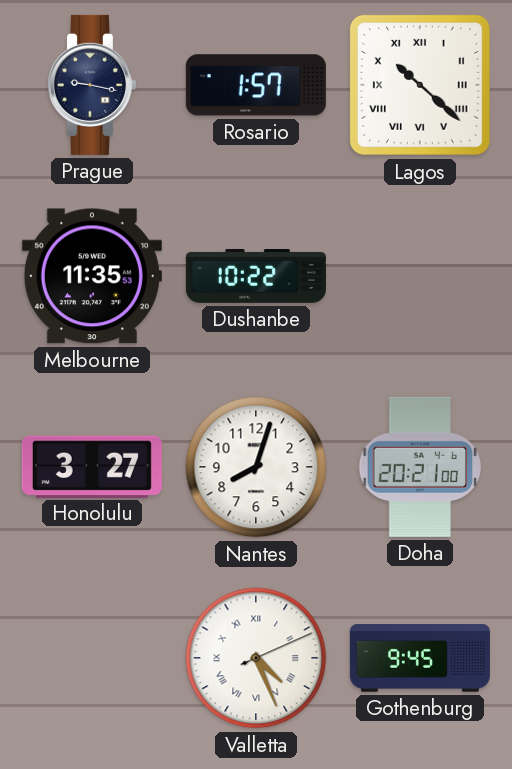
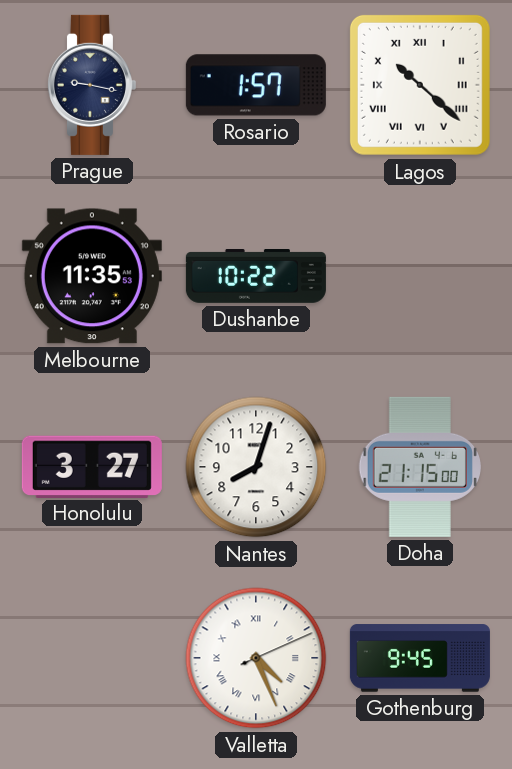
Doha: 20:21 -> 21:15
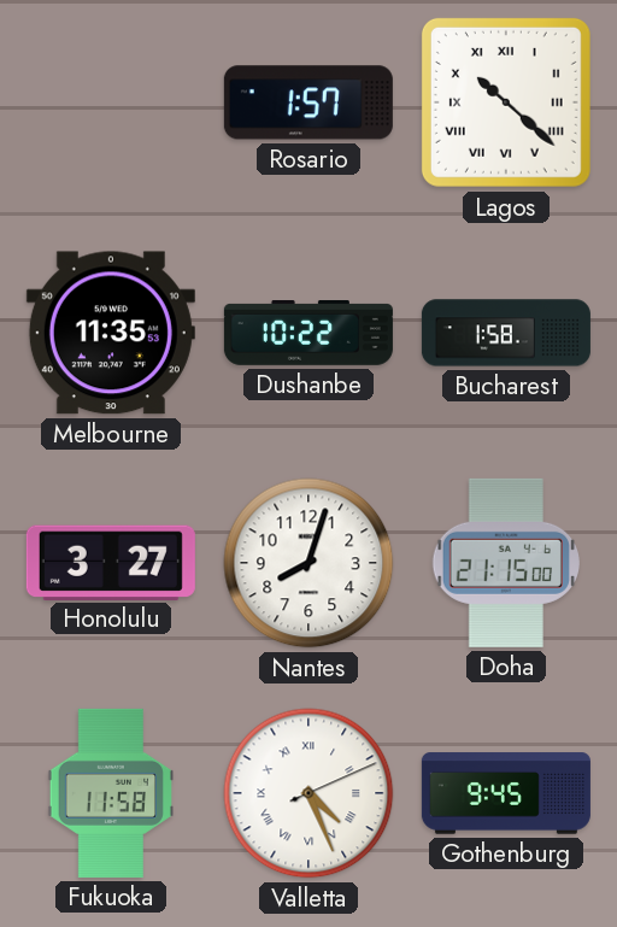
Prague: 9:17 -> none
Bucharest: none -> 1:58
Fukuoka: none -> 11:58
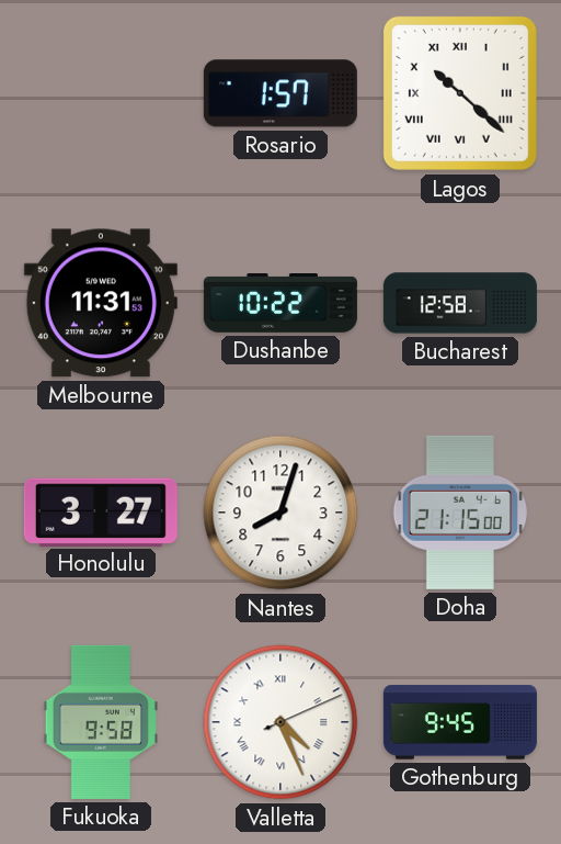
Melbourne: 11:35 -> 11:31
Bucharest: 1:58 -> 12:58
Fukuoka: 11:58 -> 9:58
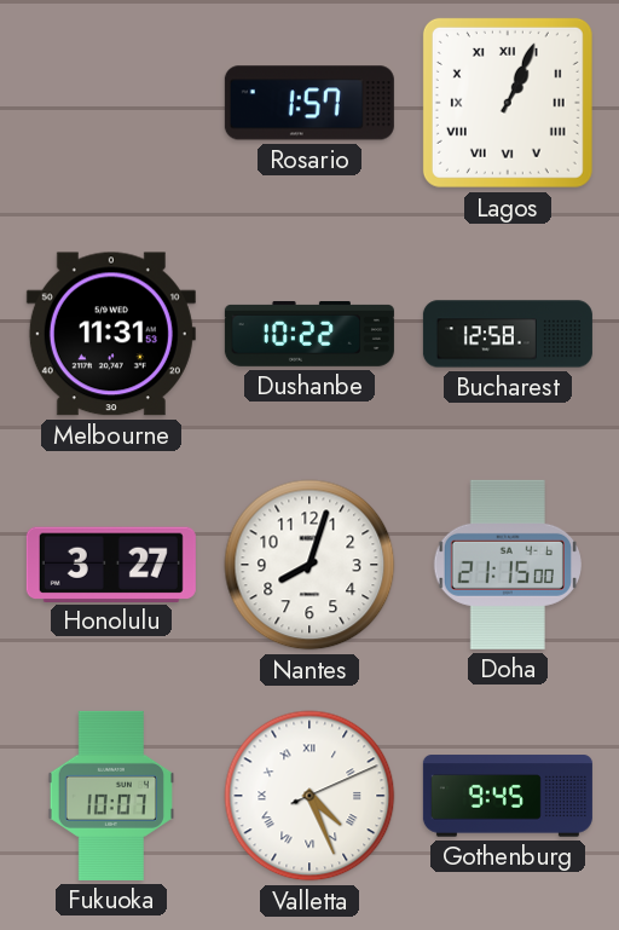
Lagos: 10:22 -> 1:04
Fukuoka: 9:58 -> 10:07
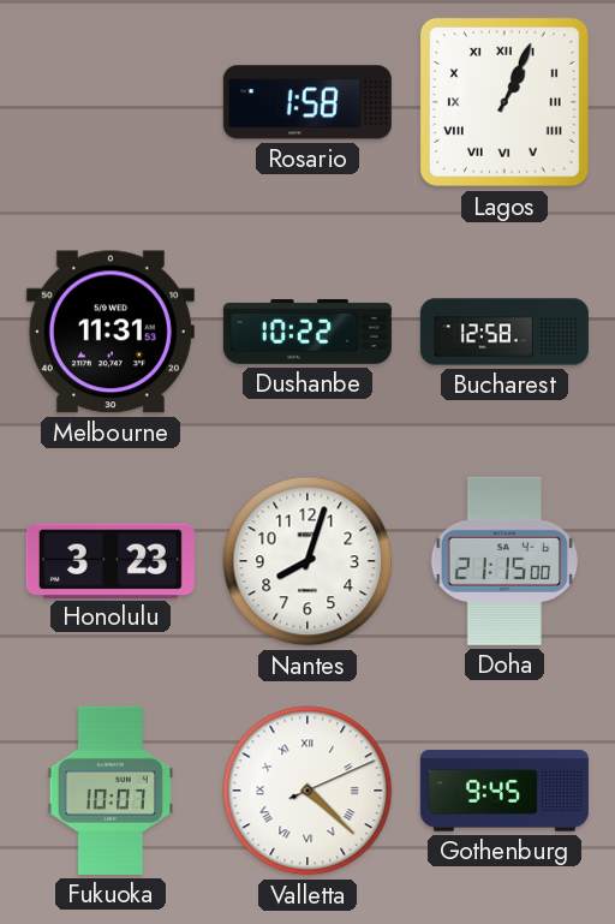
Rosario: 1:57 -> 1:58
Honolulu: 3:27 -> 3:23
Valletta: 4:26 -> 4:22
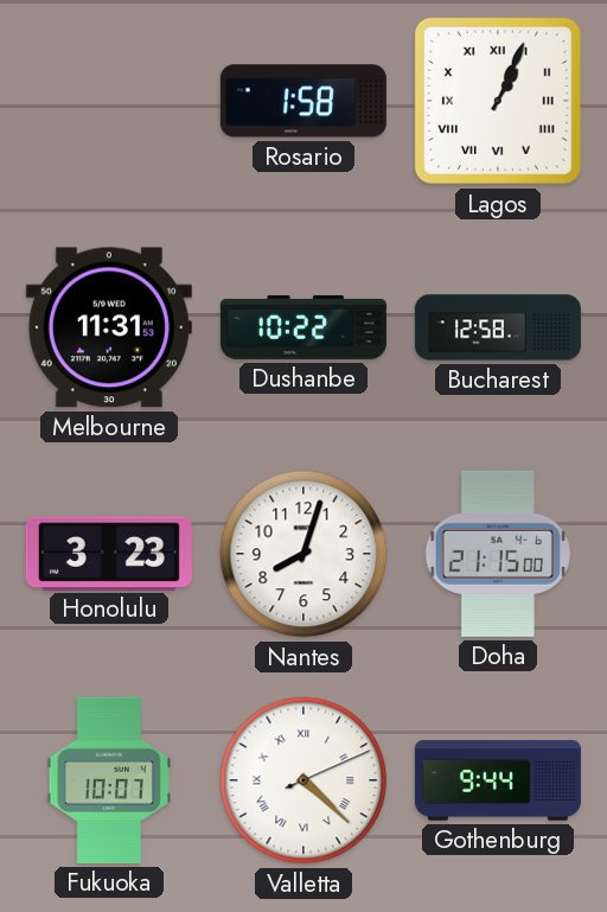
Gothenburg: 9:45 -> 9:44
